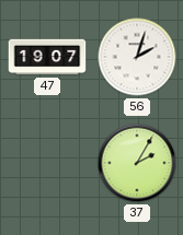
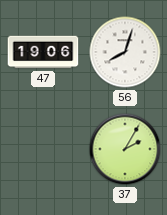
47: 19:07 -> 19:06
56: 2:03 -> 8:03
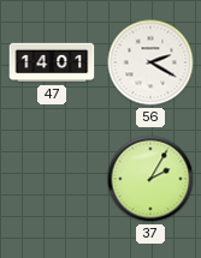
47: 19:06 -> 14:01
56: 8:03 -> 2:20
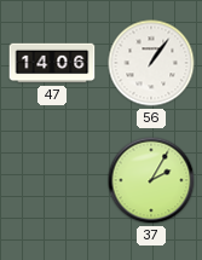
47: 14:01 -> 14:06
56: 2:20 -> 1:06
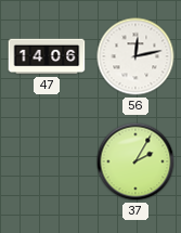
56: 1:06 -> 12:13
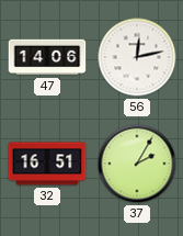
32: none -> 16:51
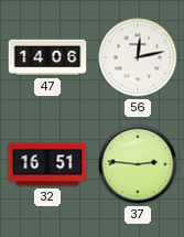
37: 2:05 -> 2:46
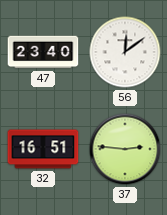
47: 14:06 -> 23:40
56: 12:13 -> 12:09
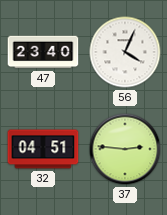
56: 12:09 -> 4:04
32: 16:51 -> 04:51
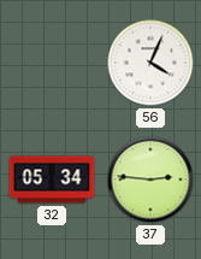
47: 23:40 -> none
32: 04:51 -> 05:34
